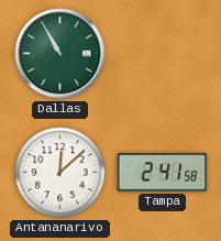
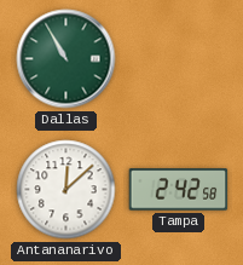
Tampa: 2:41 -> 2:42
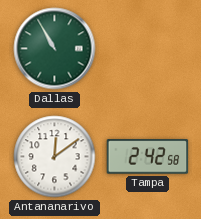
Antananarivo: 12:08 -> 12:09
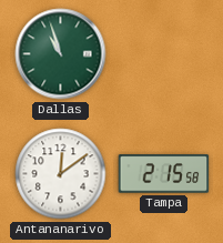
Dallas: 10:55 -> 10:57
Tampa: 2:42 -> 2:15
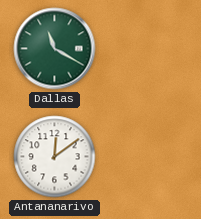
Dallas: 10:57 -> 11:20
Tampa: 2:15 -> none
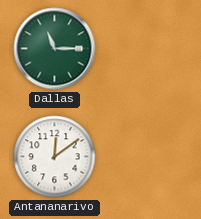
Dallas: 11:20 -> 11:15
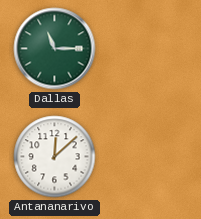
Antananarivo: 12:09 -> 12:08
